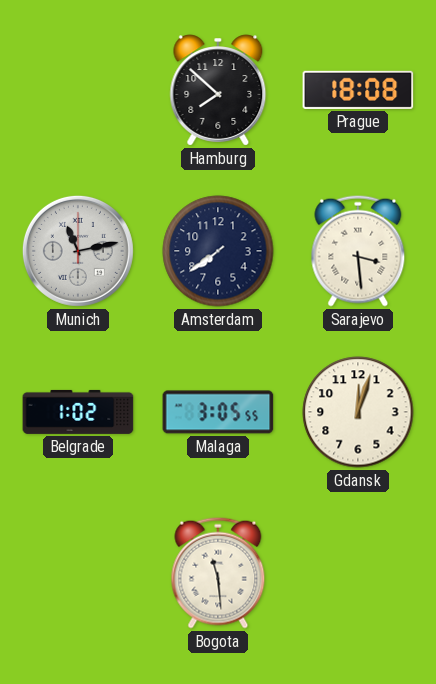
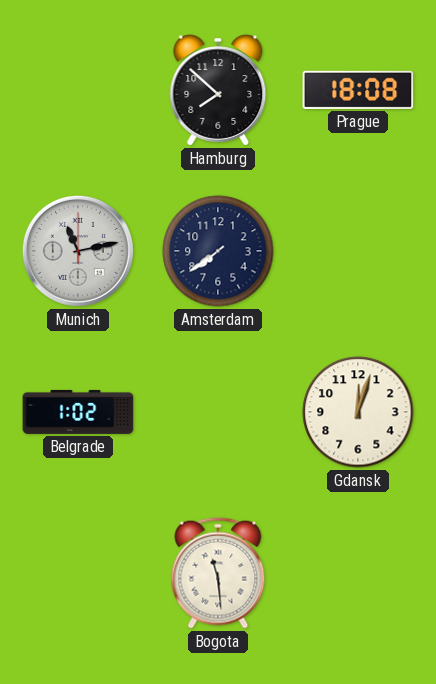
Sarajevo: 3:29 -> none
Malaga: 3:05 -> none
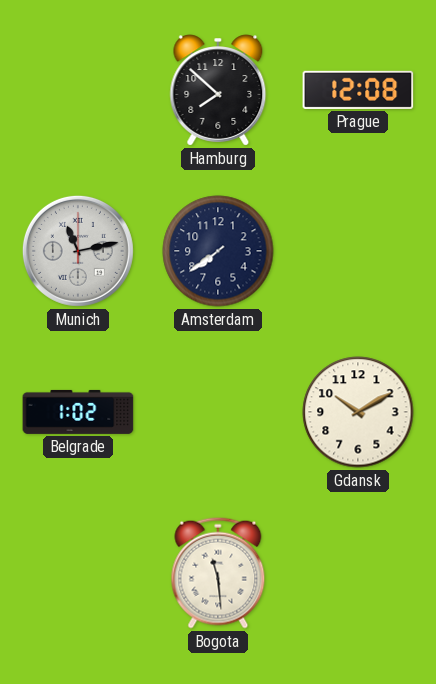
Prague: 18:08 -> 12:08
Gdansk: 12:03 -> 10:10
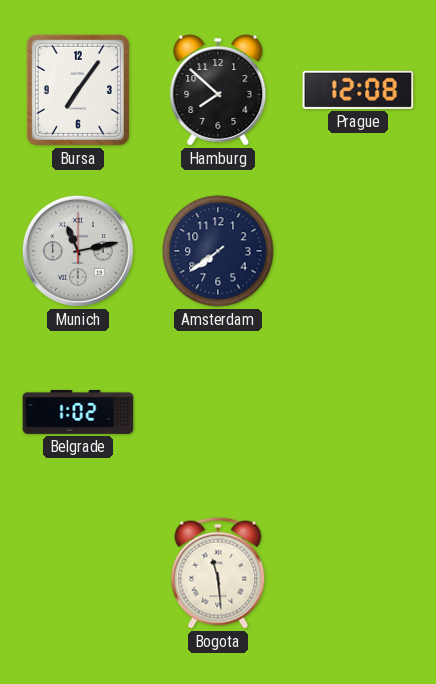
Bursa: none -> 7:06
Gdansk: 10:10 -> none
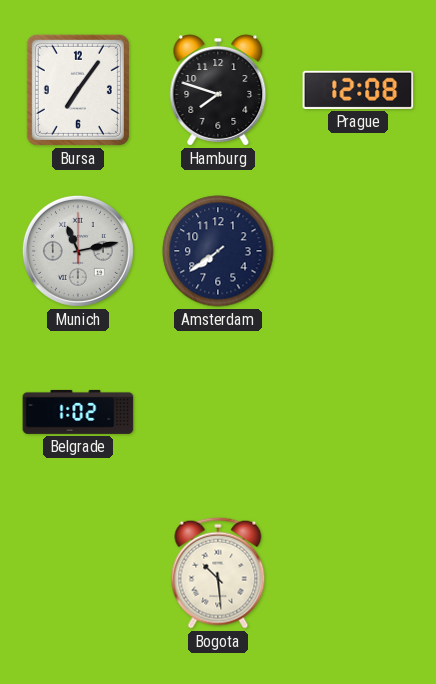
Hamburg: 7:52 -> 7:48
Bogota: 11:29 -> 10:29
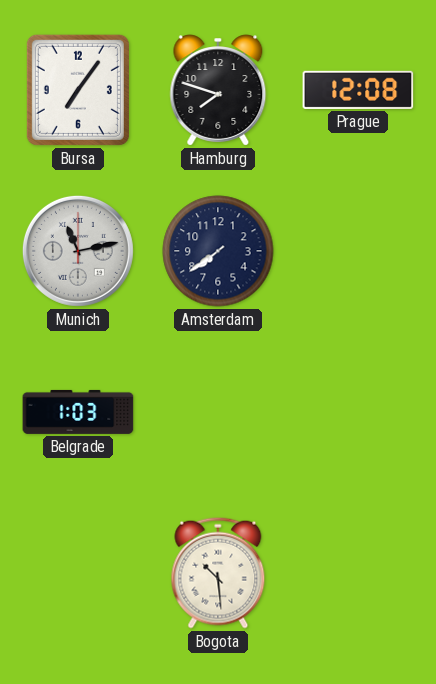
Belgrade: 1:02 -> 1:03
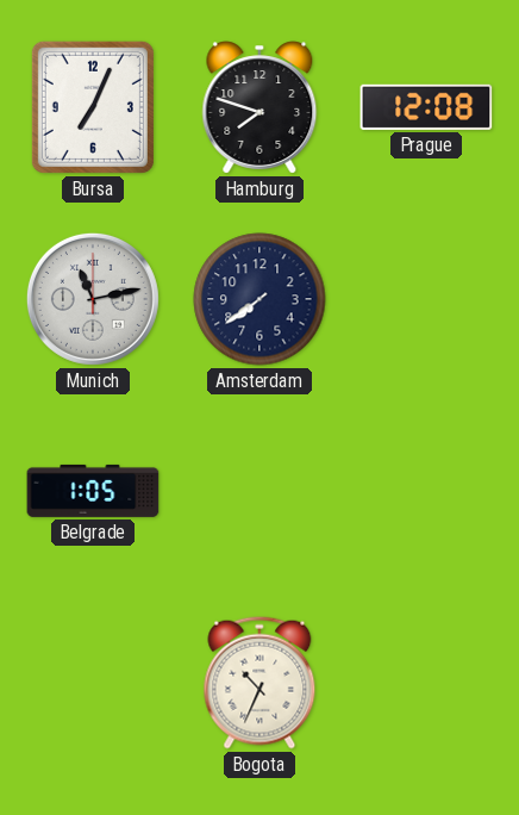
Bursa: 7:06 -> 7:04
Belgrade: 1:03 -> 1:05
Bogota: 10:29 -> 10:34
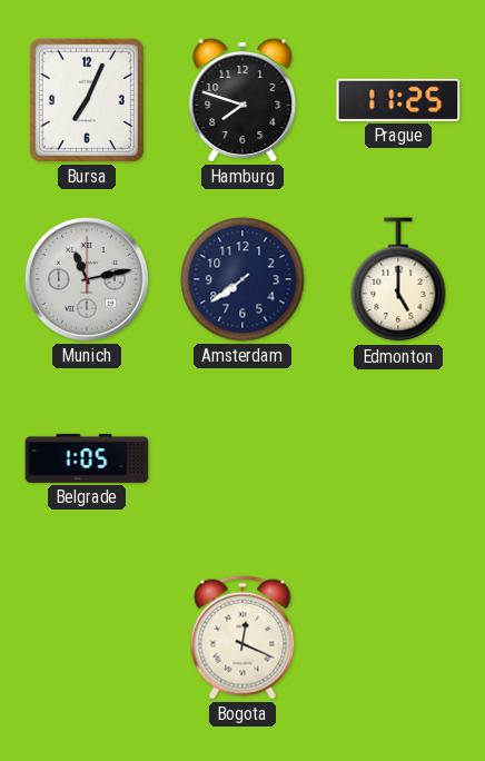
Prague: 12:08 -> 11:25
Edmonton: none -> 5:00
Bogota: 10:34 -> 12:19
